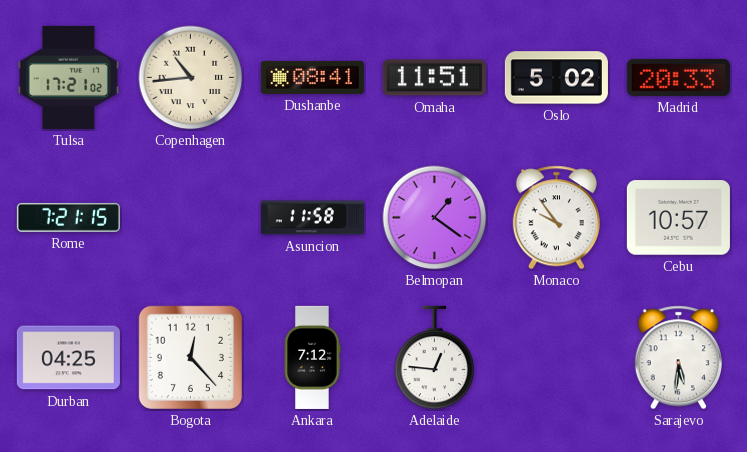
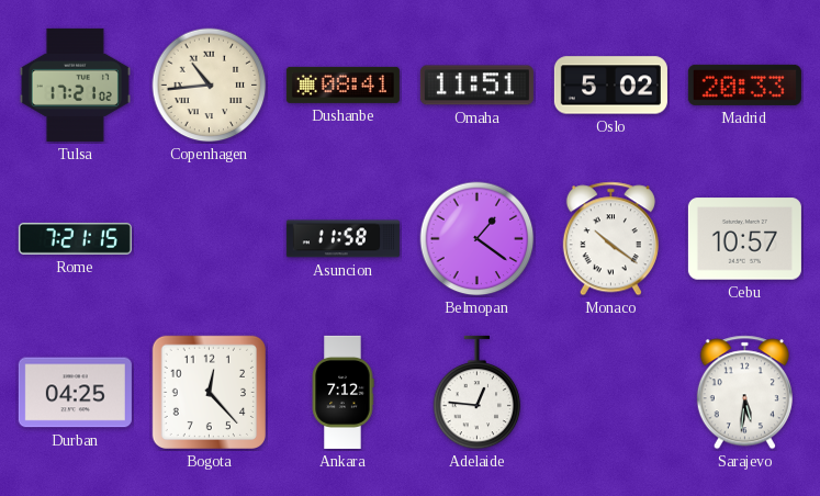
Monaco: 9:54 -> 10:21
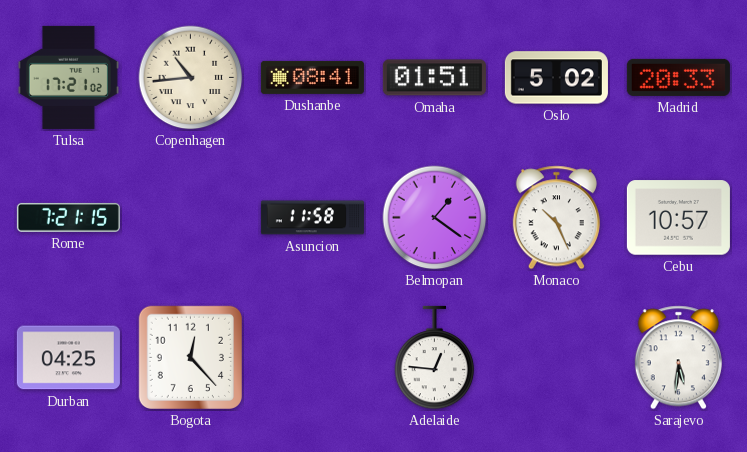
Omaha: 11:51 -> 01:51
Monaco: 10:21 -> 10:26
Ankara: 7:12 -> none
